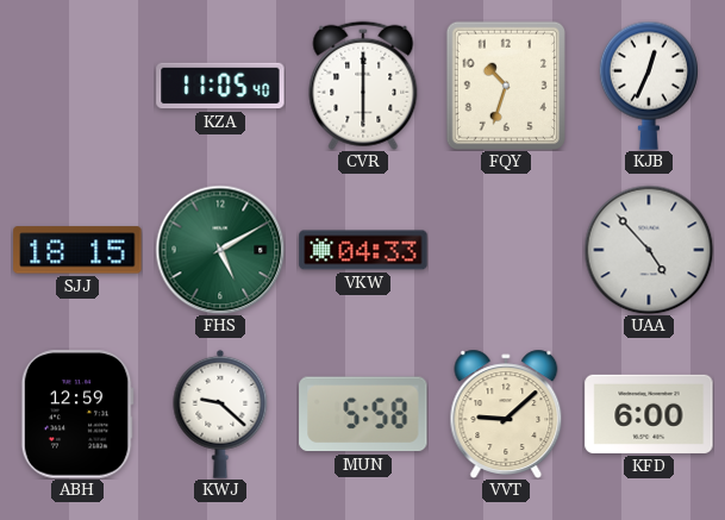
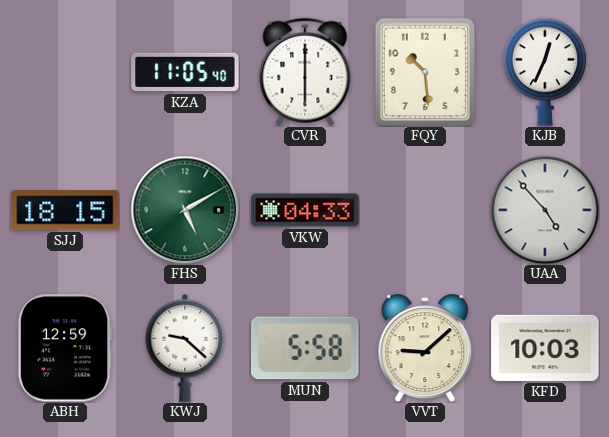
FQY: 10:33 -> 10:29
KFD: 6:00 -> 10:03
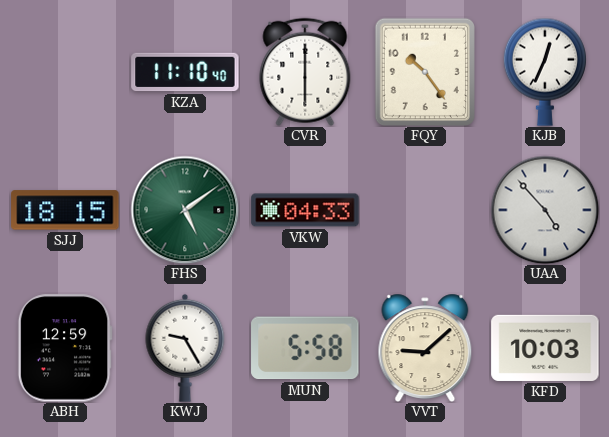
KZA: 11:05 -> 11:10
FQY: 10:29 -> 10:24
FHS: 5:10 -> 5:09
KWJ: 9:22 -> 9:25
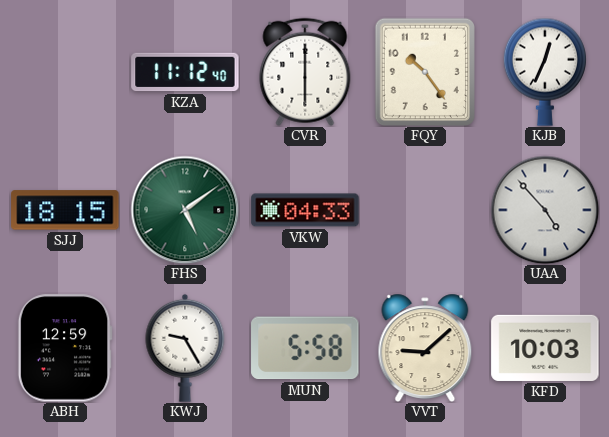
KZA: 11:10 -> 11:12
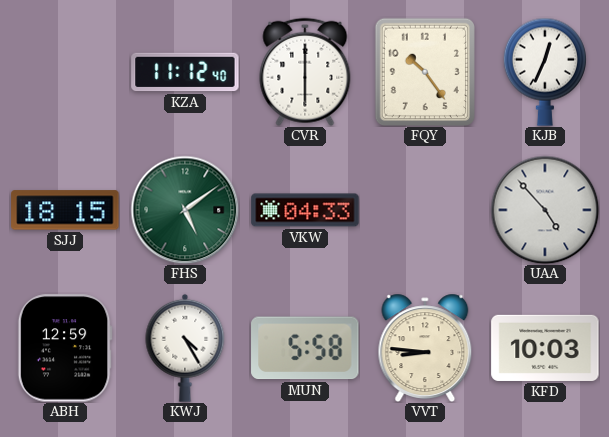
KWJ: 9:25 -> 4:25
VVT: 9:08 -> 8:46
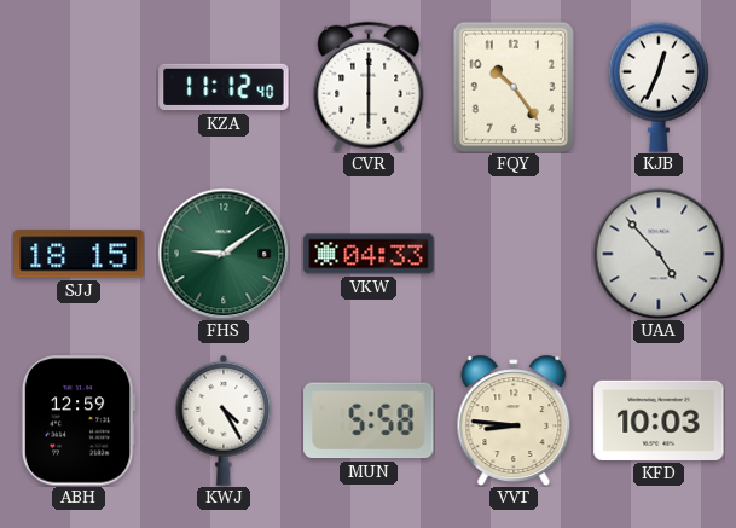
FHS: 5:09 -> 9:09
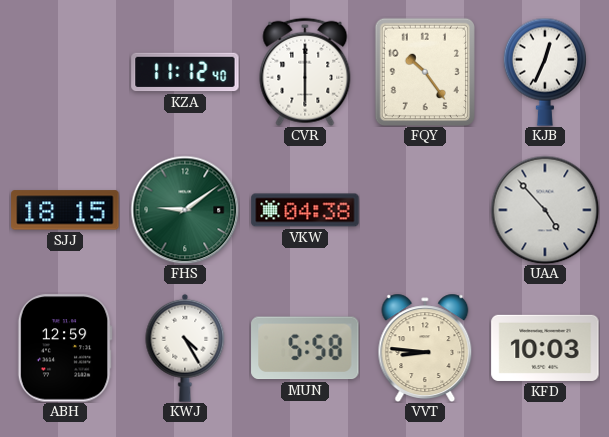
VKW: 04:33 -> 04:38
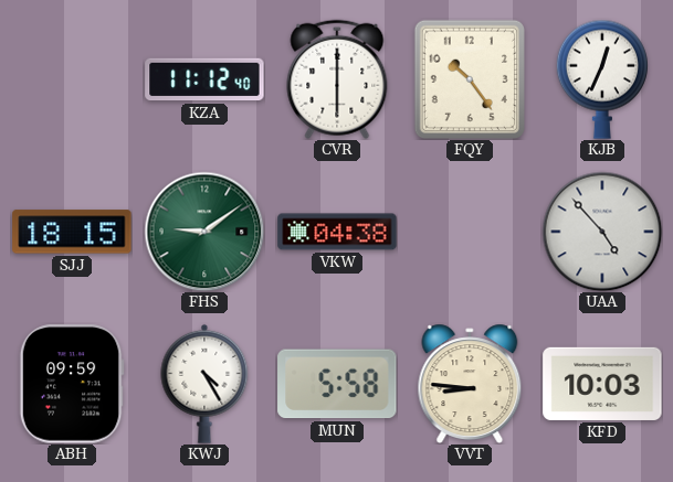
ABH: 12:59 -> 09:59
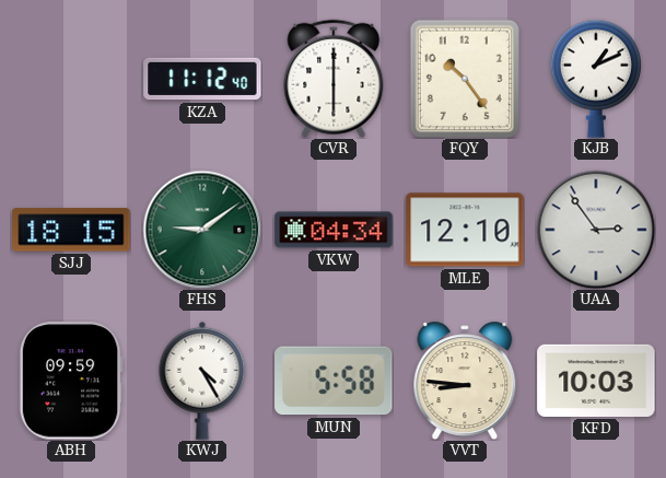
KJB: 12:34 -> 1:11
VKW: 04:38 -> 04:34
MLE: none -> 12:10
UAA: 4:53 -> 2:54
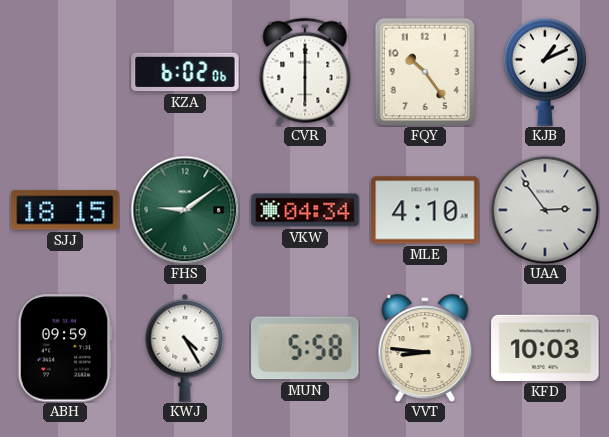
KZA: 11:12 -> 6:02
MLE: 12:10 -> 4:10
